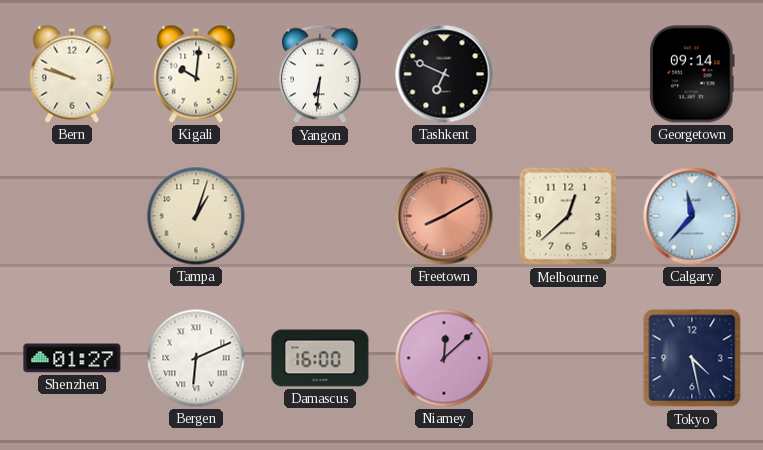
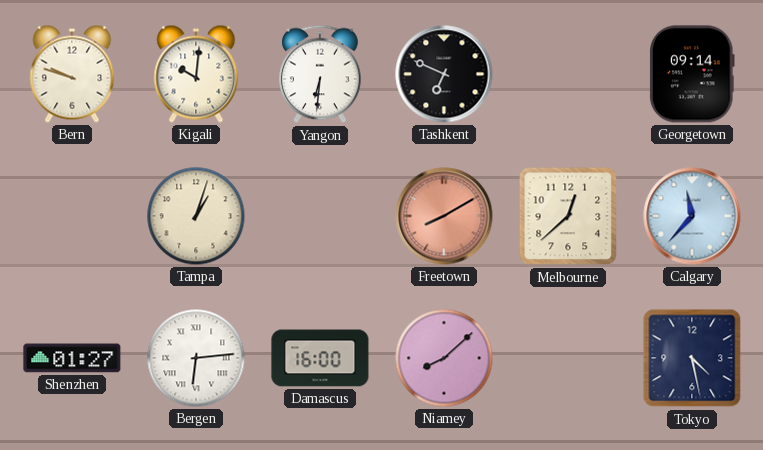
Bergen: 6:11 -> 6:14
Niamey: 12:08 -> 8:08
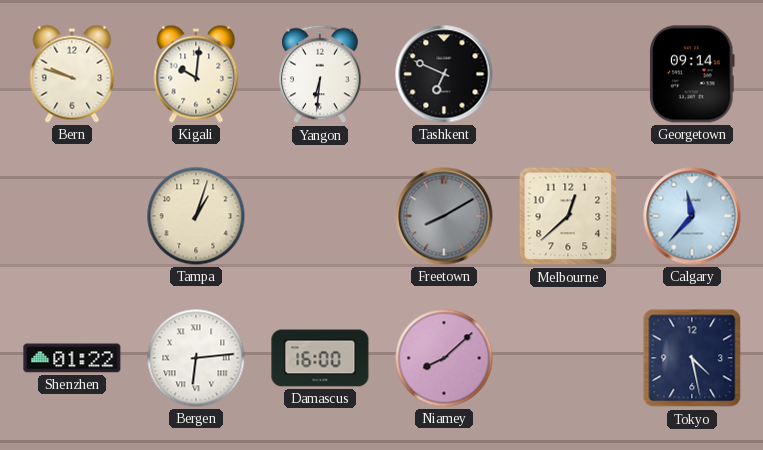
Freetown dial: salmon -> grey
Shenzhen: 01:27 -> 01:22
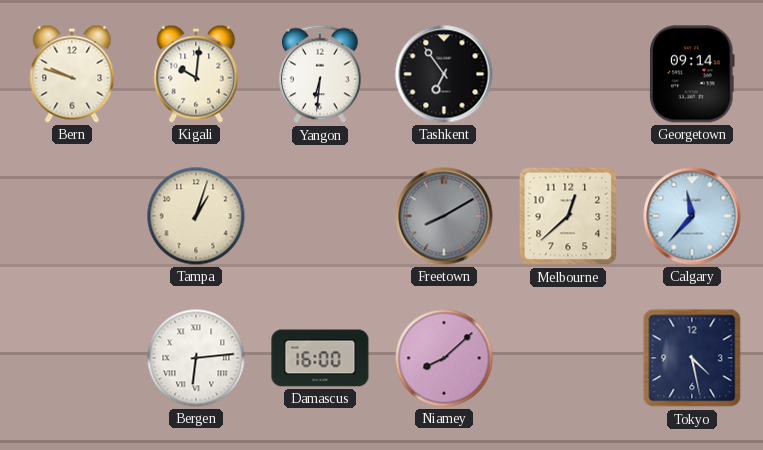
Tashkent: 6:49 -> 6:54
Shenzhen: 01:22 -> none
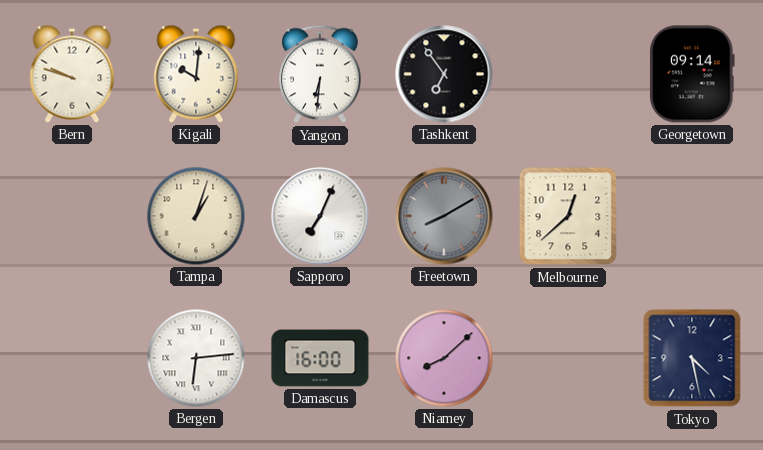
Sapporo: none -> 7:04
Calgary: 11:37 -> none
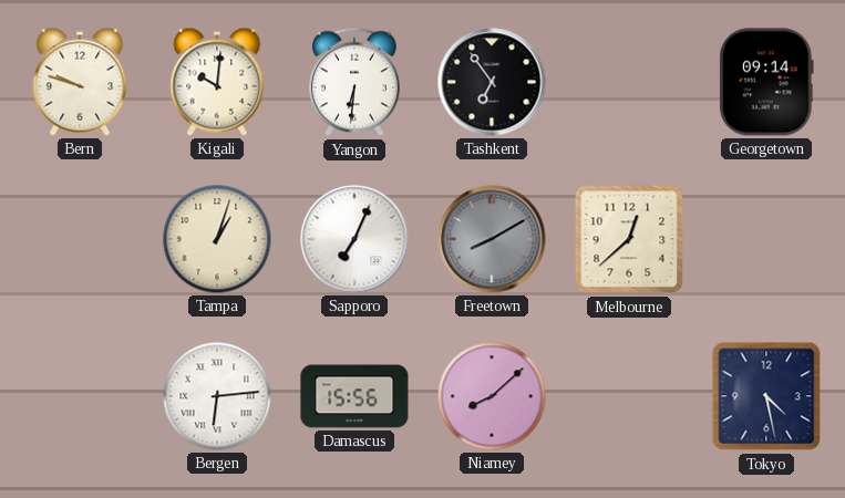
Damascus: 16:00 -> 15:56
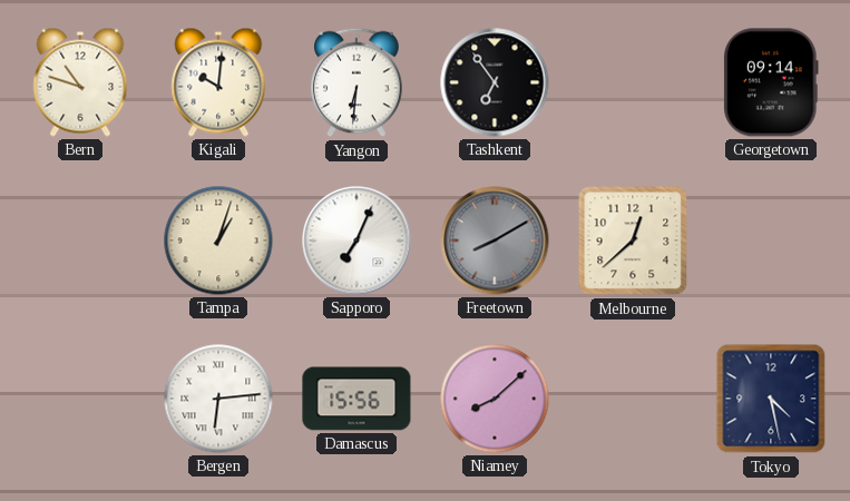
Bern: 9:48 -> 10:48
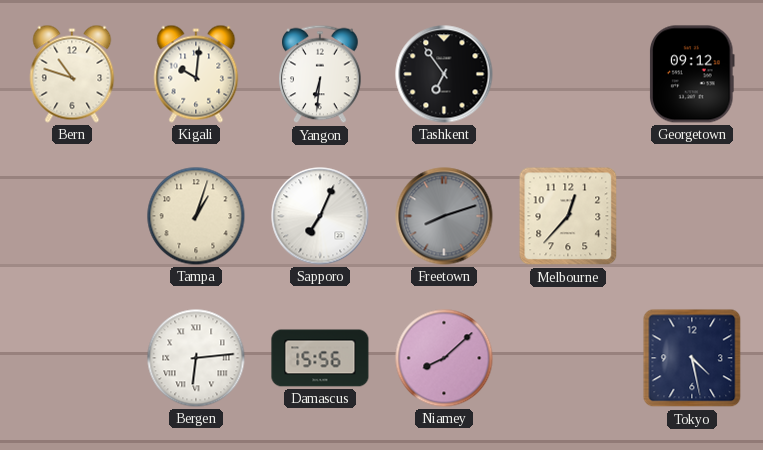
Georgetown: 09:14 -> 09:12
Freetown: 8:10 -> 8:12
Melbourne: 12:38 -> 12:37
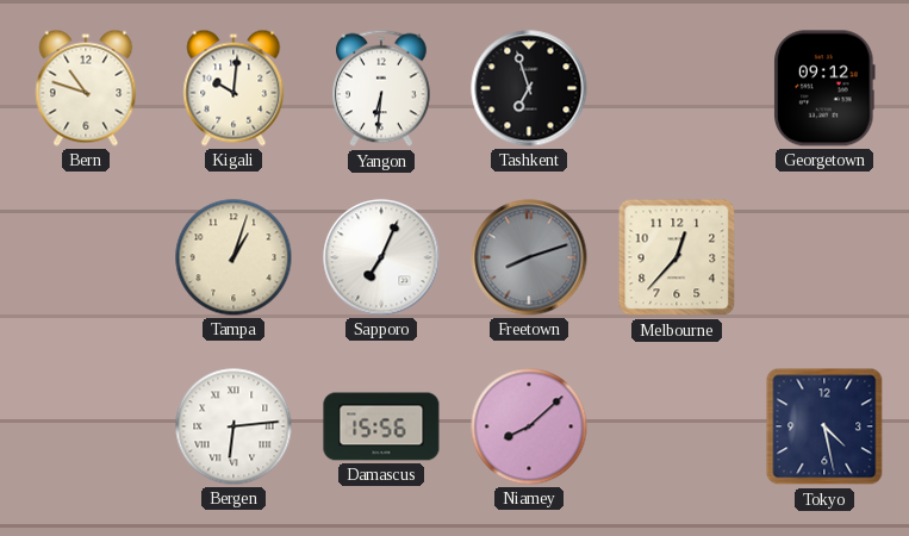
Tashkent: 6:54 -> 6:57
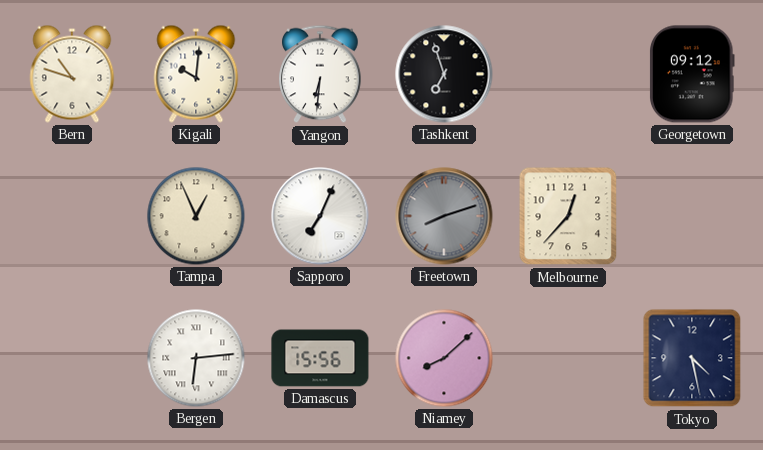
Tampa: 1:03 -> 12:56
